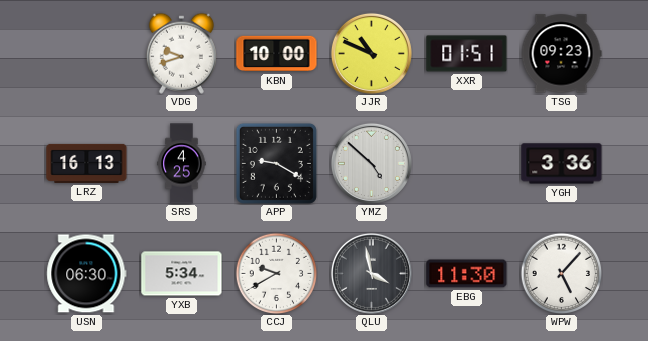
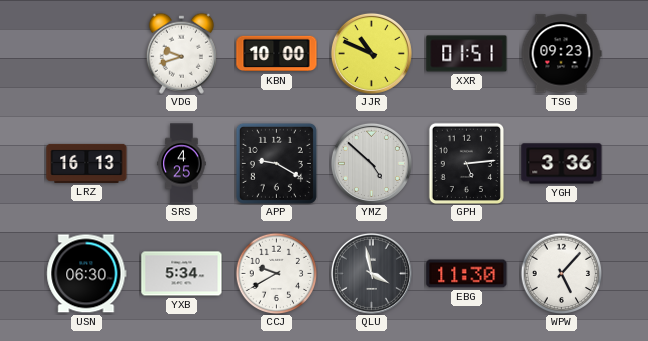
GPH: none -> 5:14
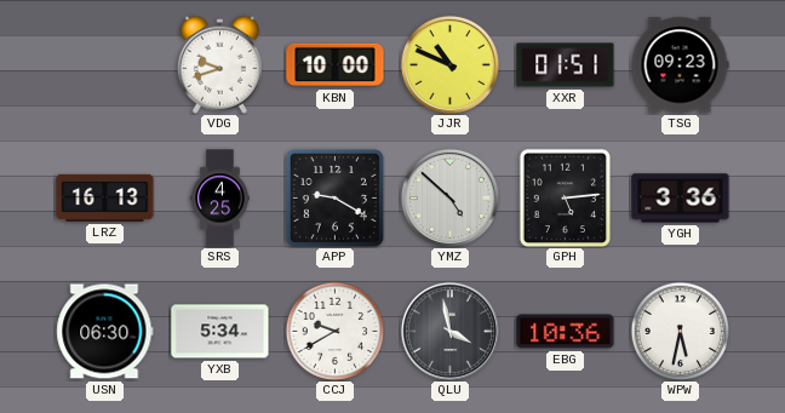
EBG: 11:30 -> 10:36
WPW: 5:07 -> 5:32
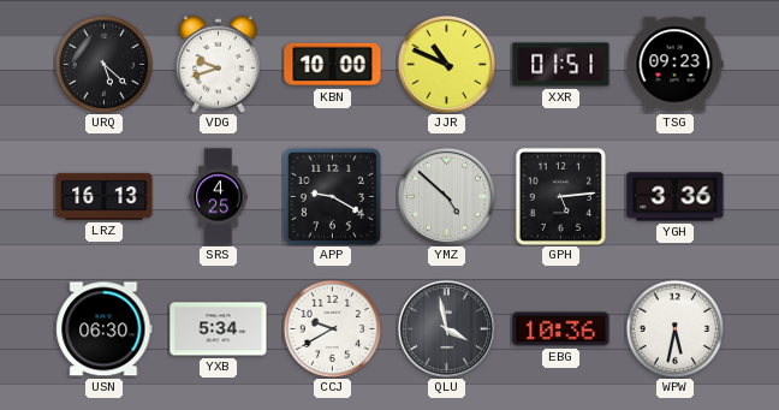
URQ: none -> 5:22
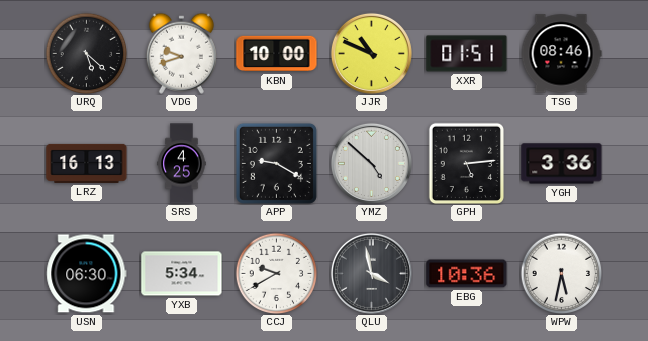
TSG: 09:23 -> 08:46
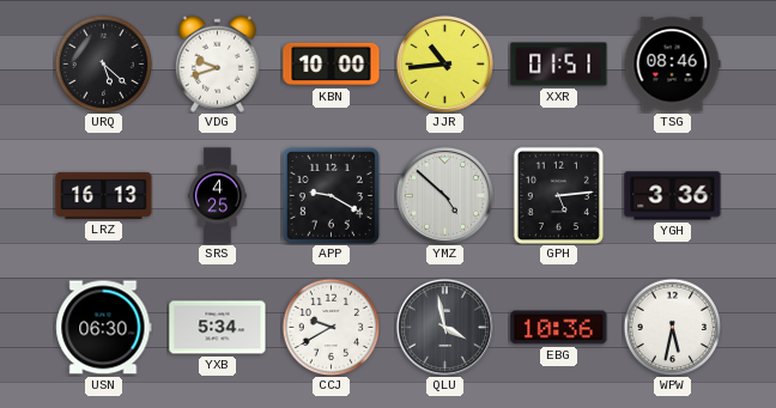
JJR: 10:49 -> 10:44
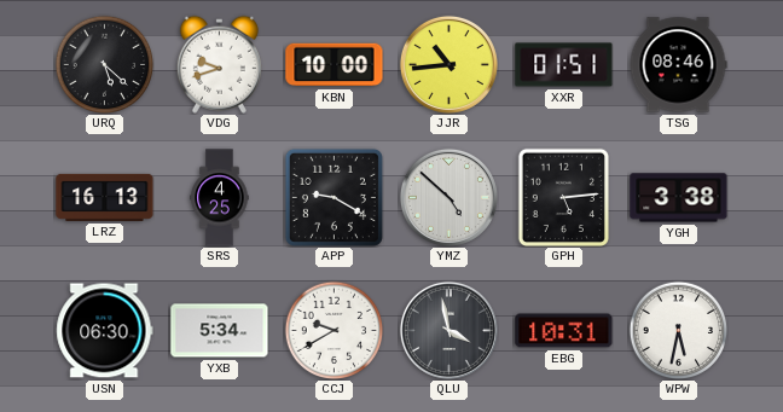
YGH: 3:36 -> 3:38
EBG: 10:36 -> 10:31
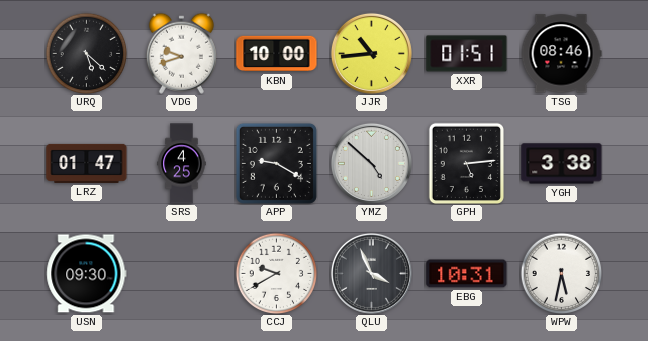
LRZ: 16:13 -> 01:47
USN: 06:30 -> 09:30
YXB: 5:34 -> none
QLU: 3:58 -> 3:56
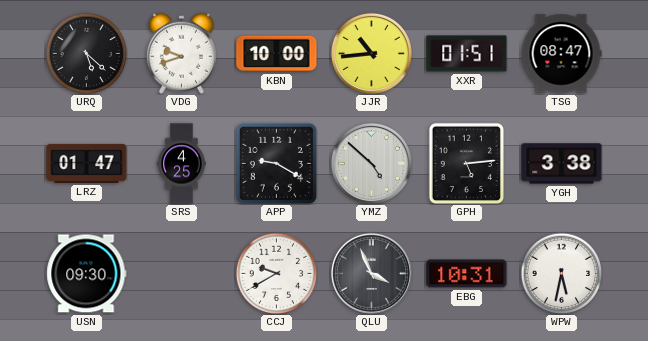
TSG: 08:46 -> 08:47
